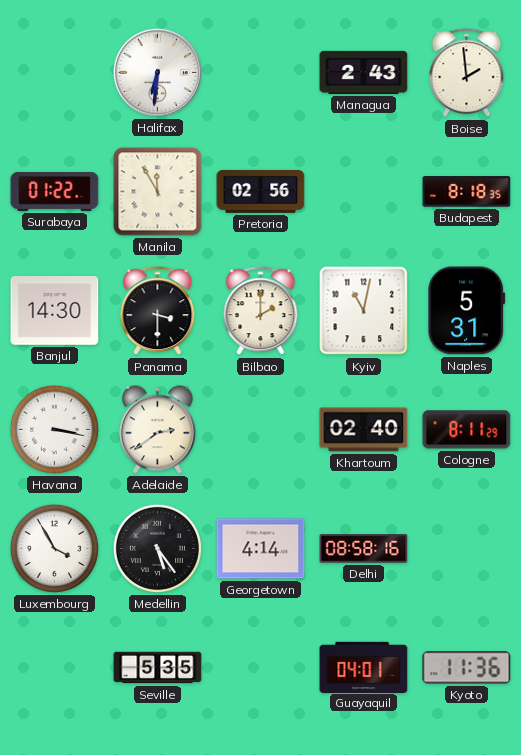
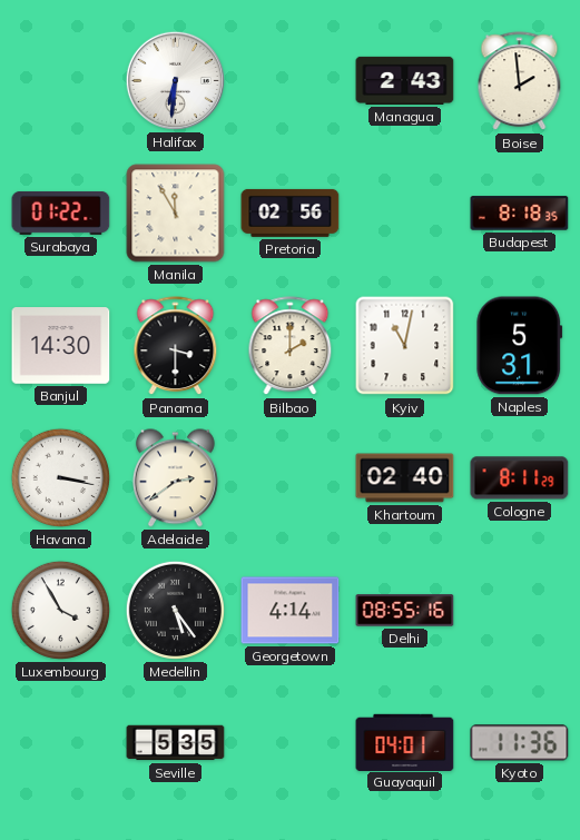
Delhi: 08:58 -> 08:55
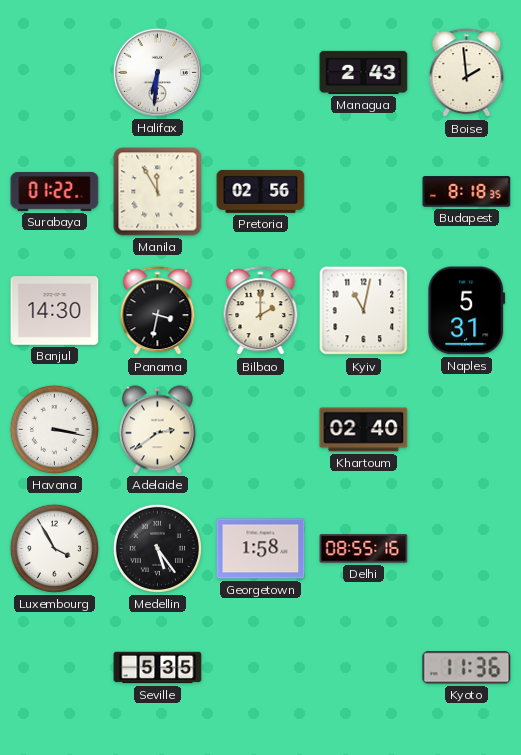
Panama: 3:30 -> 3:32
Cologne: 8:11 -> none
Georgetown: 4:14 -> 1:58
Guayaquil: 04:01 -> none
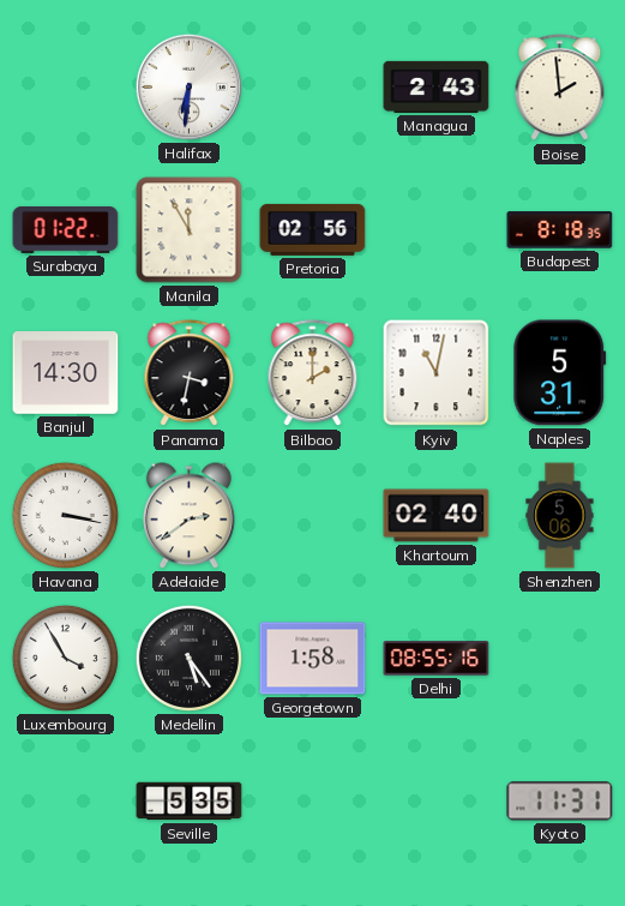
Shenzhen: none -> 5:06
Kyoto: 11:36 -> 11:31
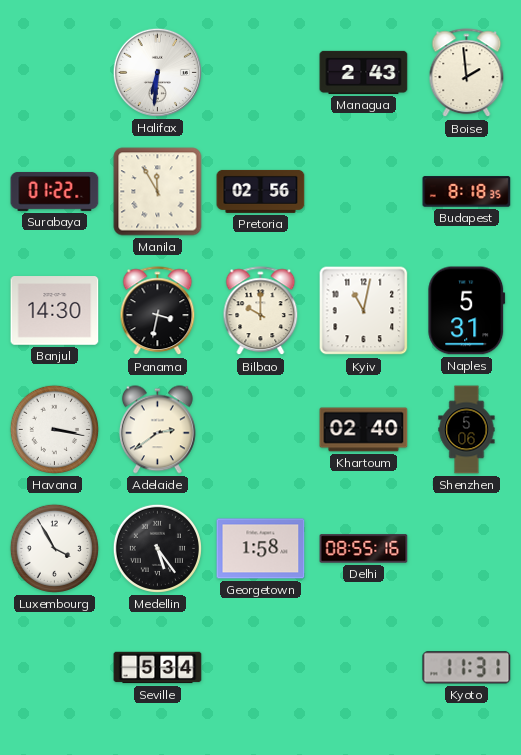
Bilbao: 2:00 -> 10:00
Seville: 5:35 -> 5:34
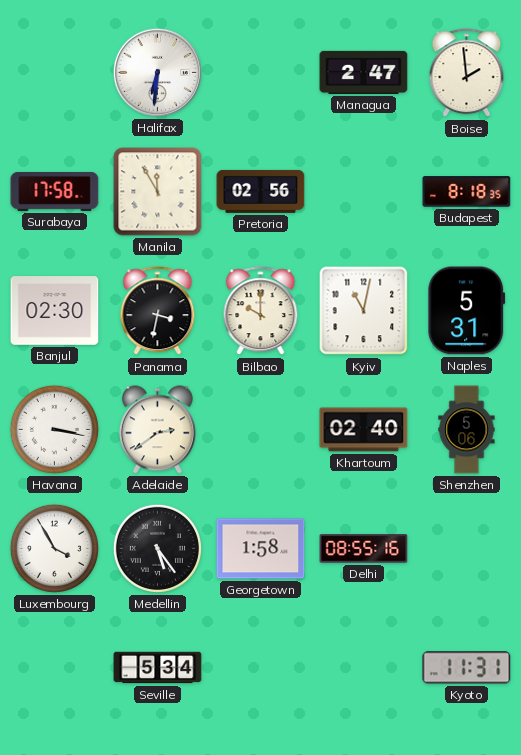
Managua: 2:43 -> 2:47
Surabaya: 01:22 -> 17:58
Banjul: 14:30 -> 02:30
